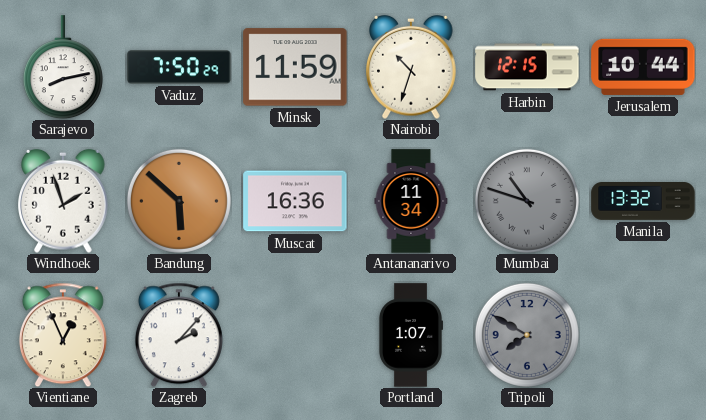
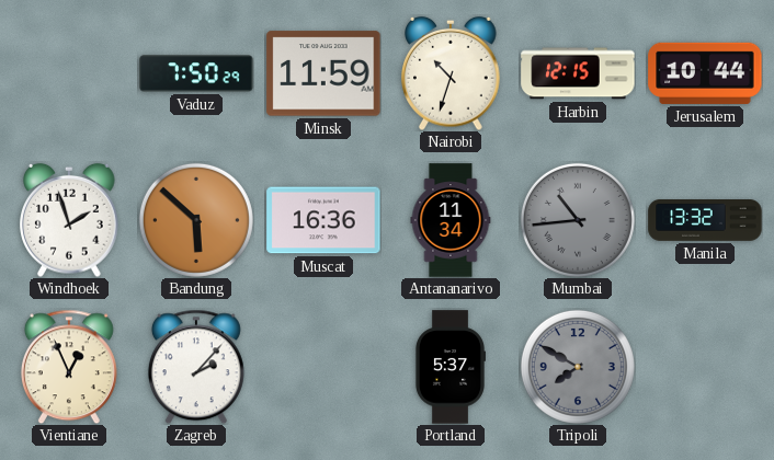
Sarajevo: 8:13 -> none
Mumbai: 10:48 -> 10:44
Portland: 1:07 -> 5:37
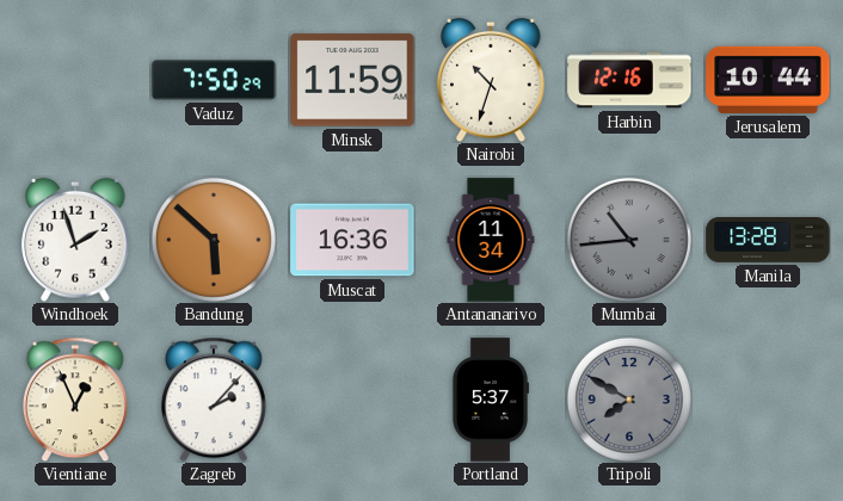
Harbin: 12:15 -> 12:16
Manila: 13:32 -> 13:28
